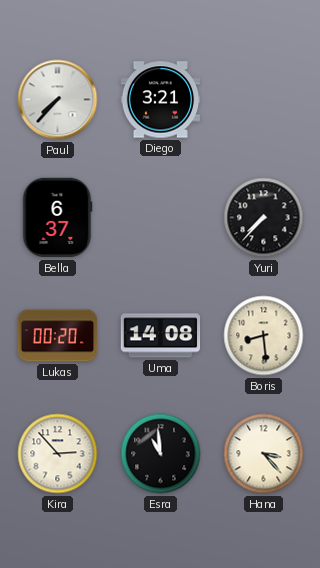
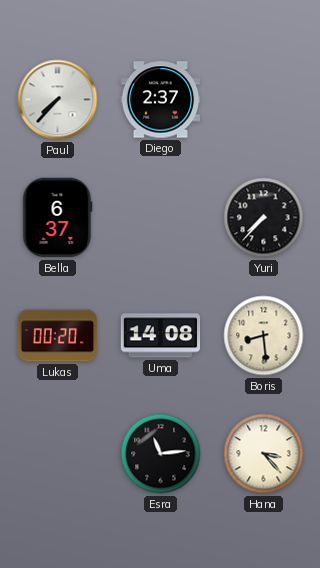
Diego: 3:21 -> 2:37
Kira: 2:53 -> none
Esra: 10:59 -> 11:14
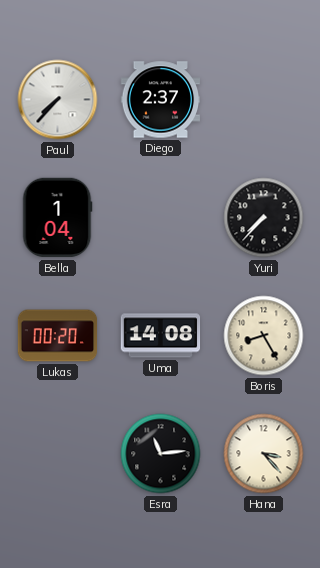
Bella: 6:37 -> 1:04
Boris: 8:29 -> 8:25
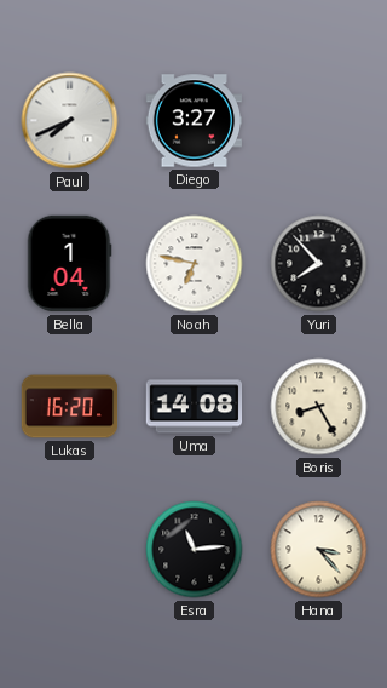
Paul: 7:37 -> 7:41
Diego: 2:37 -> 3:27
Noah: none -> 6:47
Yuri: 7:37 -> 7:53
Lukas: 00:20 -> 16:20
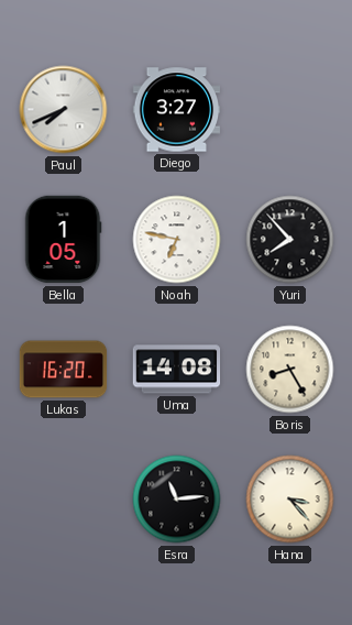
Bella: 1:04 -> 1:05
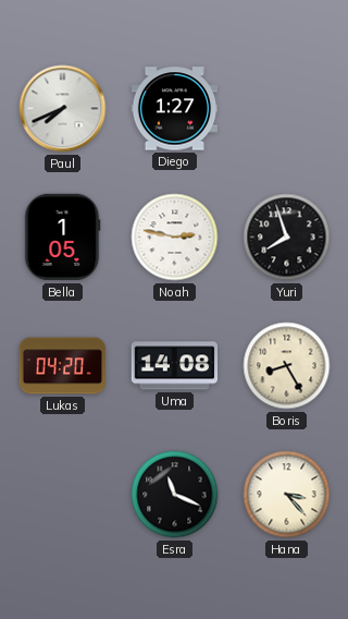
Diego: 3:27 -> 1:27
Noah: 6:47 -> 2:47
Yuri: 7:53 -> 7:57
Lukas: 16:20 -> 04:20
Esra: 11:14 -> 11:19
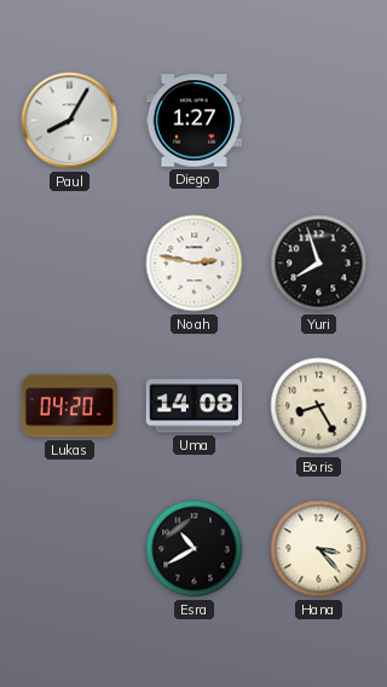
Paul: 7:41 -> 8:05
Bella: 1:05 -> none
Esra: 11:19 -> 10:40
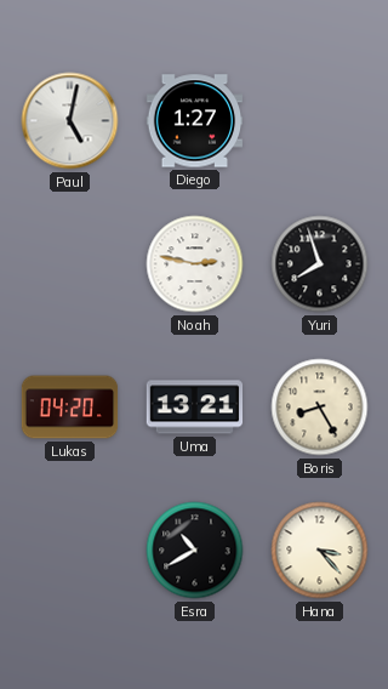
Paul: 8:05 -> 5:02
Uma: 14:08 -> 13:21
